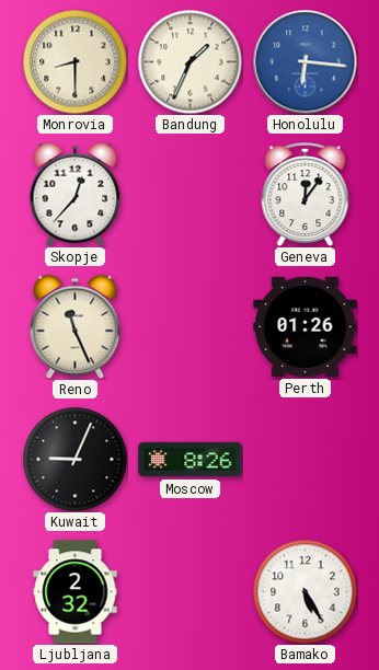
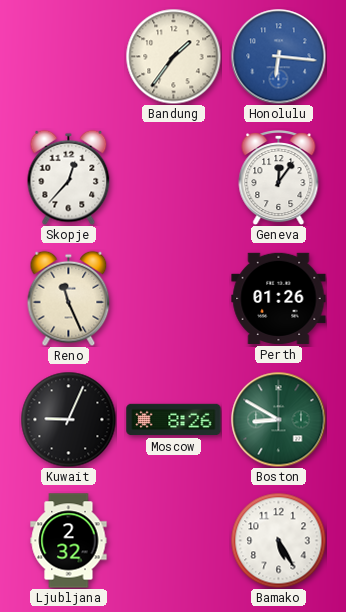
Monrovia: 8:30 -> none
Bandung: 1:34 -> 1:36
Boston: none -> 8:50
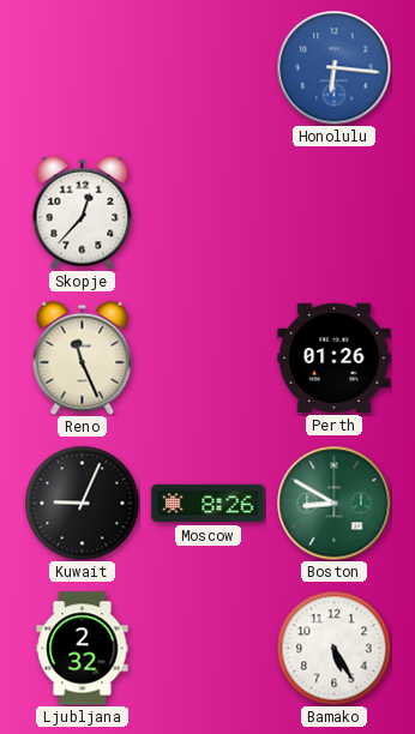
Bandung: 1:36 -> none
Geneva: 12:06 -> none
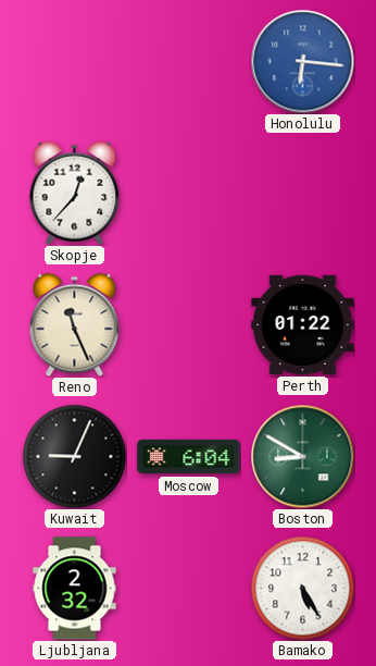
Perth: 01:26 -> 01:22
Moscow: 8:26 -> 6:04
